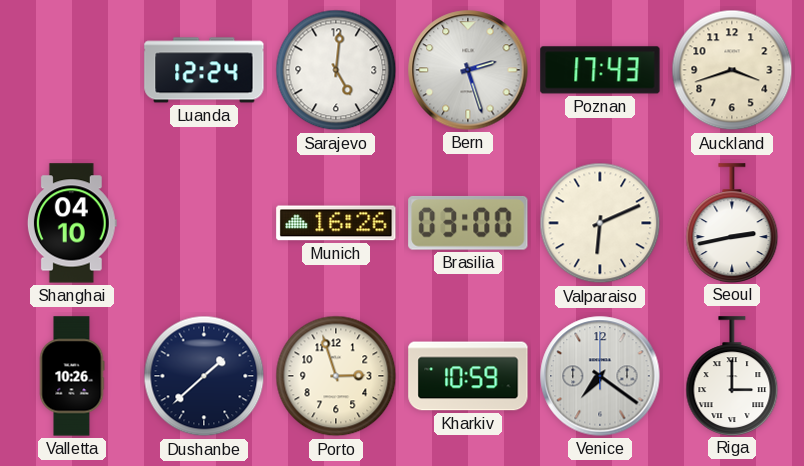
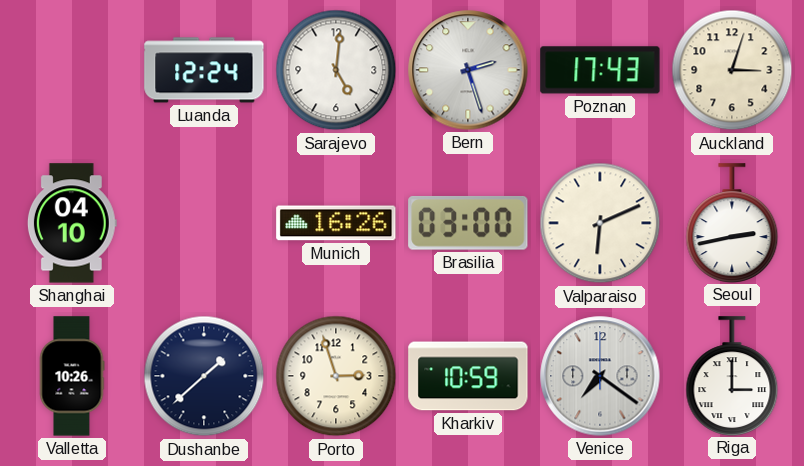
Auckland: 3:42 -> 3:03
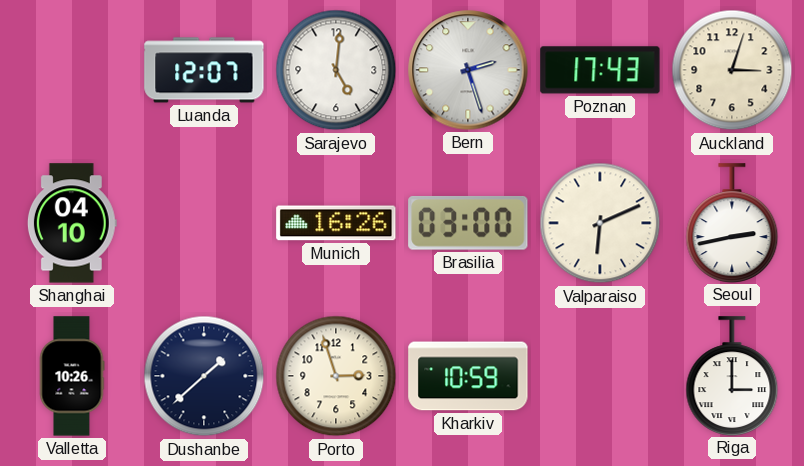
Luanda: 12:24 -> 12:07
Venice: 7:21 -> none
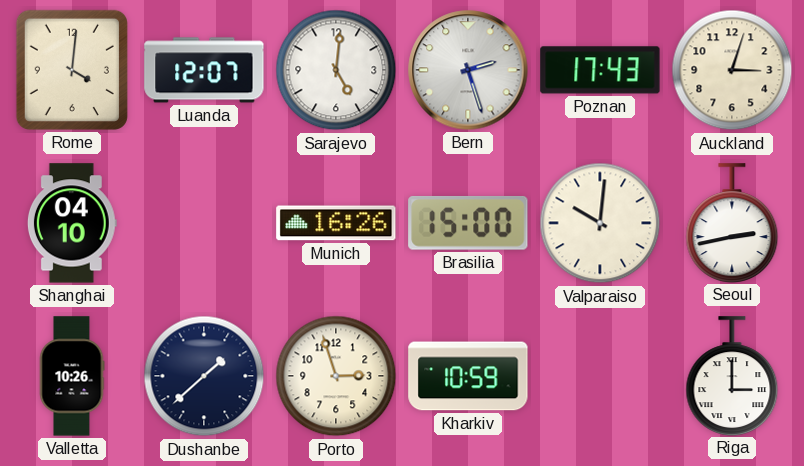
Rome: none -> 4:01
Brasilia: 03:00 -> 15:00
Valparaiso: 6:11 -> 10:01
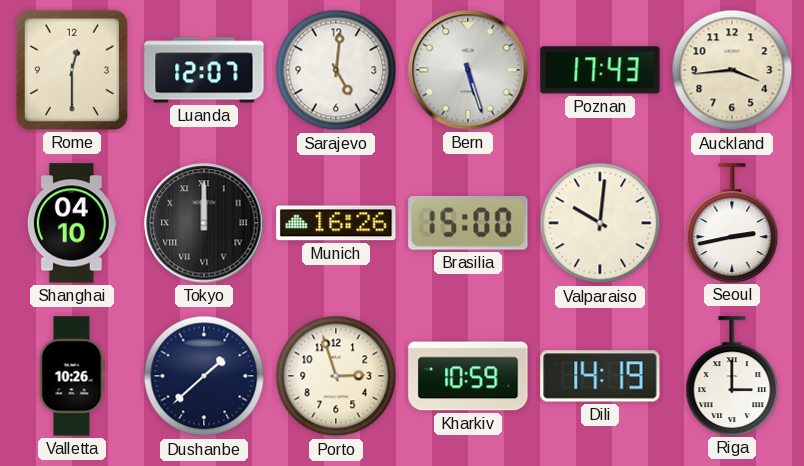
Rome: 4:01 -> 12:30
Bern: 2:27 -> 5:27
Auckland: 3:03 -> 3:44
Tokyo: none -> 12:00
Dili: none -> 14:19
